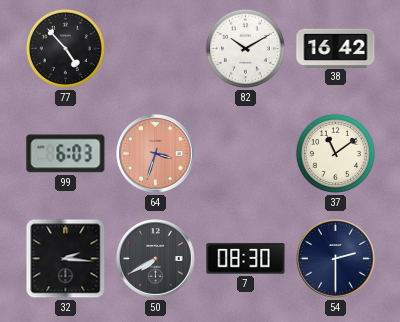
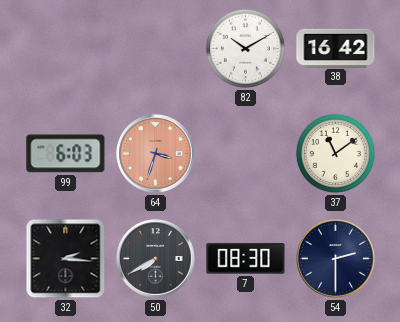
77: 4:53 -> none
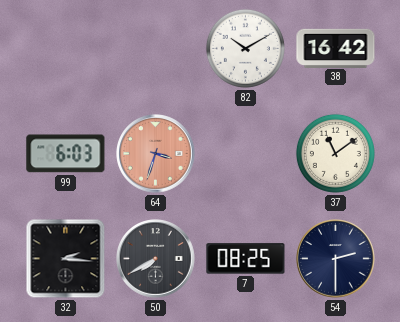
7: 08:30 -> 08:25
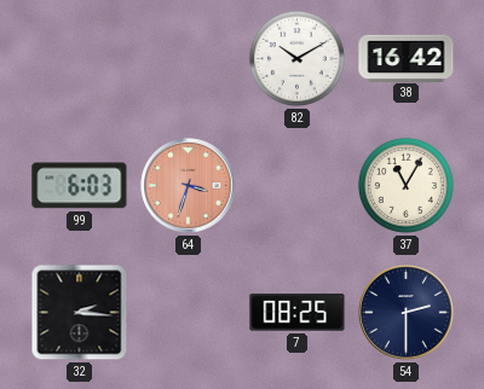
37: 11:09 -> 11:05
50: 7:40 -> none
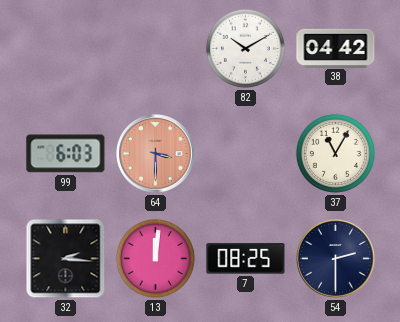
38: 16:42 -> 04:42
64: 3:33 -> 3:30
13: none -> 12:01
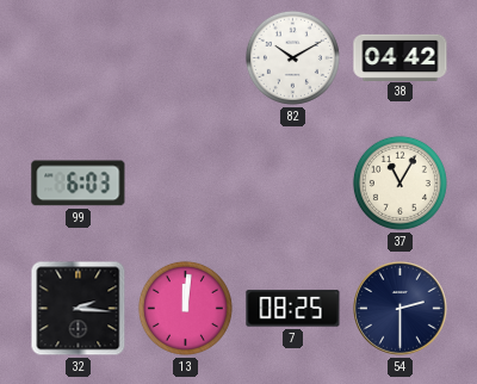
64: 3:30 -> none
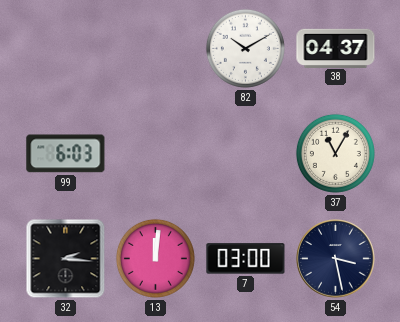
38: 04:42 -> 04:37
7: 08:25 -> 03:00
54: 2:30 -> 3:28
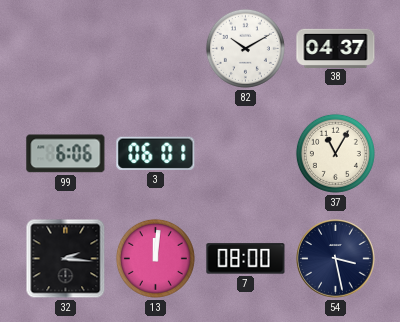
99: 6:03 -> 6:06
3: none -> 06:01
7: 03:00 -> 08:00
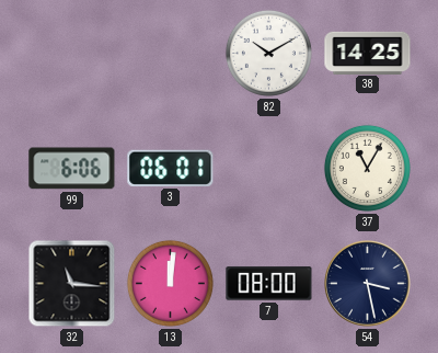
38: 04:37 -> 14:25
32: 2:16 -> 11:16
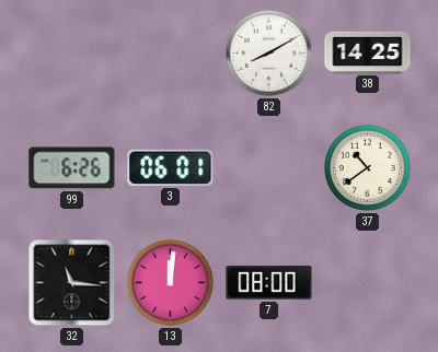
82: 10:10 -> 8:10
99: 6:06 -> 6:26
37: 11:05 -> 10:39
54: 3:28 -> none
